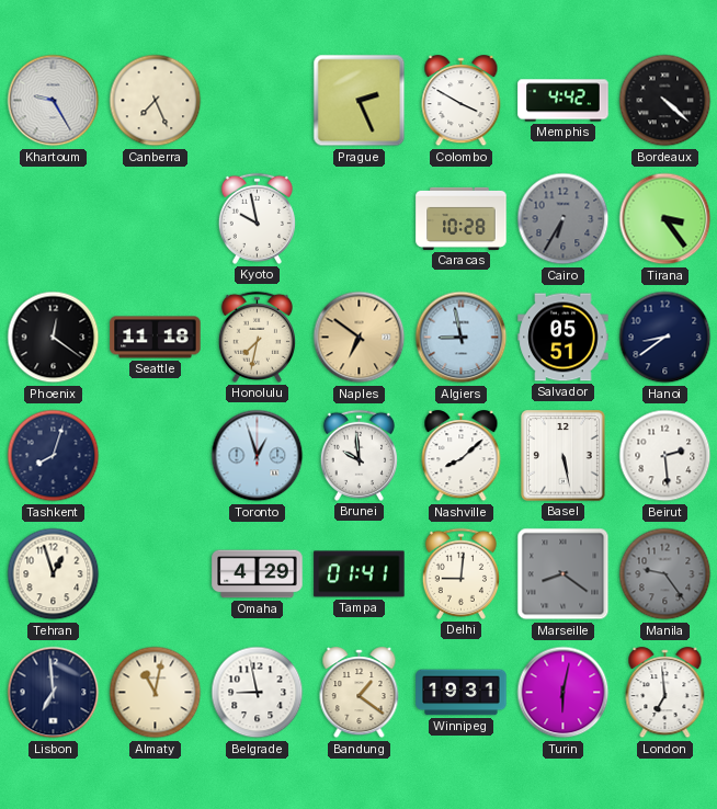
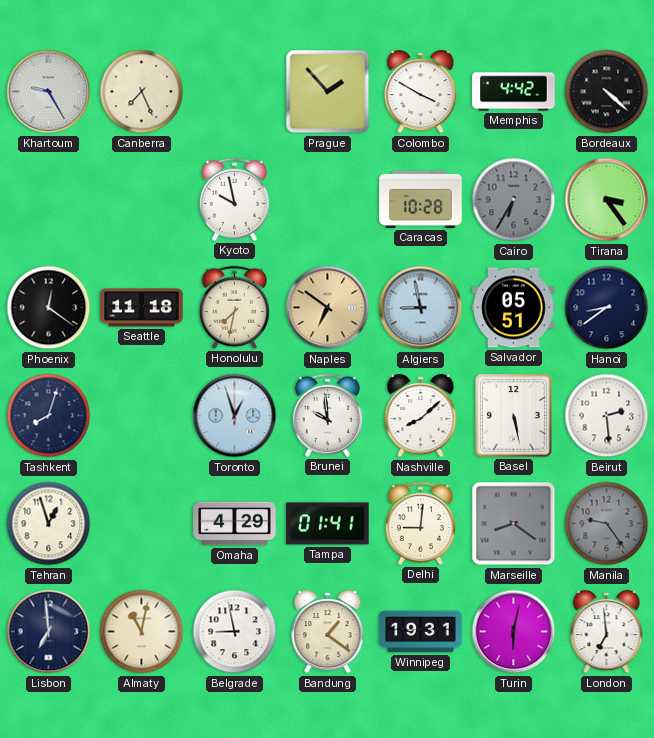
Prague: 2:26 -> 1:53
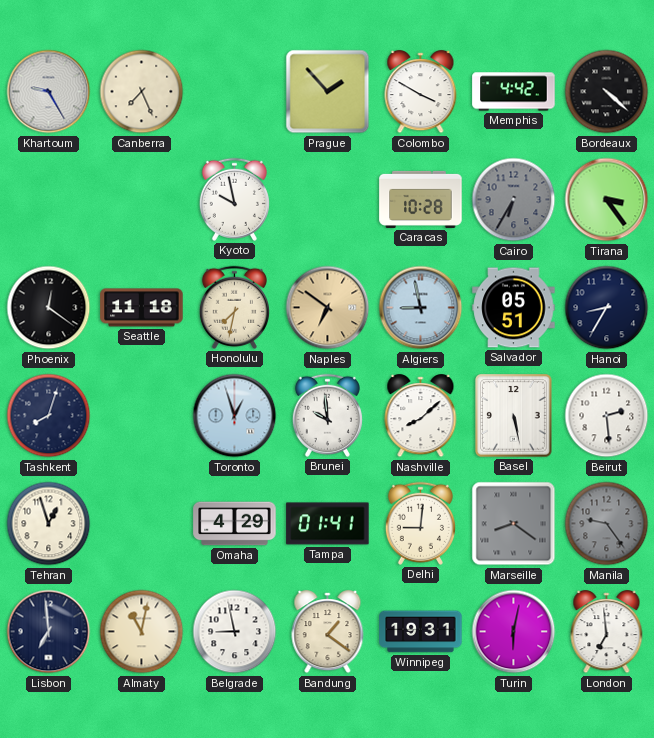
Hanoi: 8:39 -> 8:35
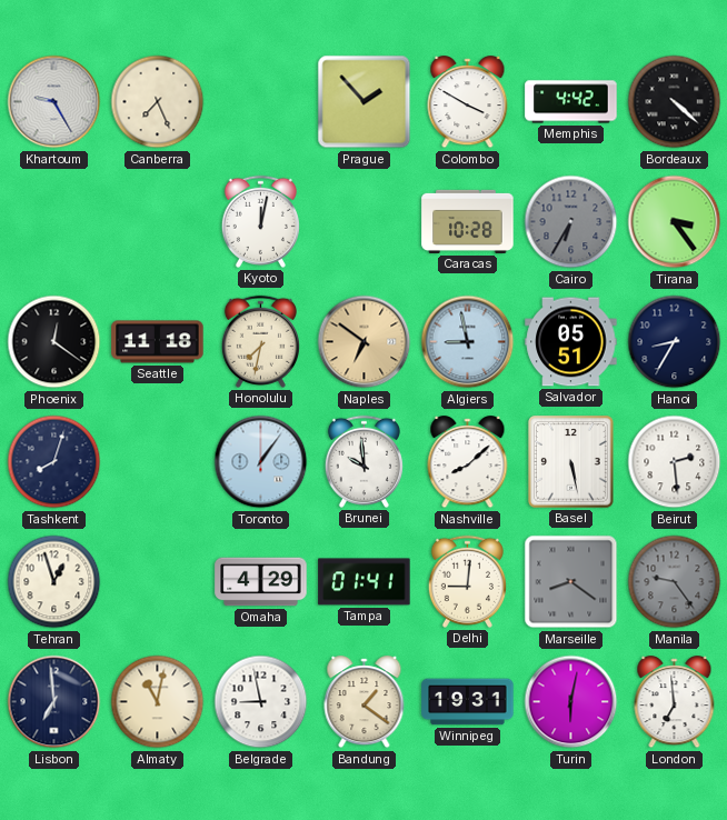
Kyoto: 9:58 -> 12:02
Toronto: 12:57 -> 1:06
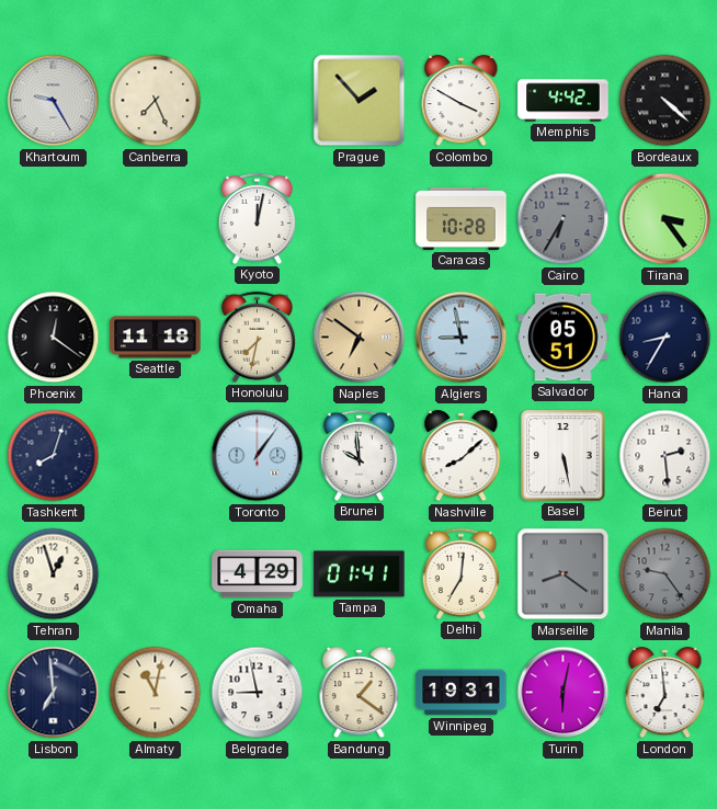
Delhi: 9:01 -> 7:01
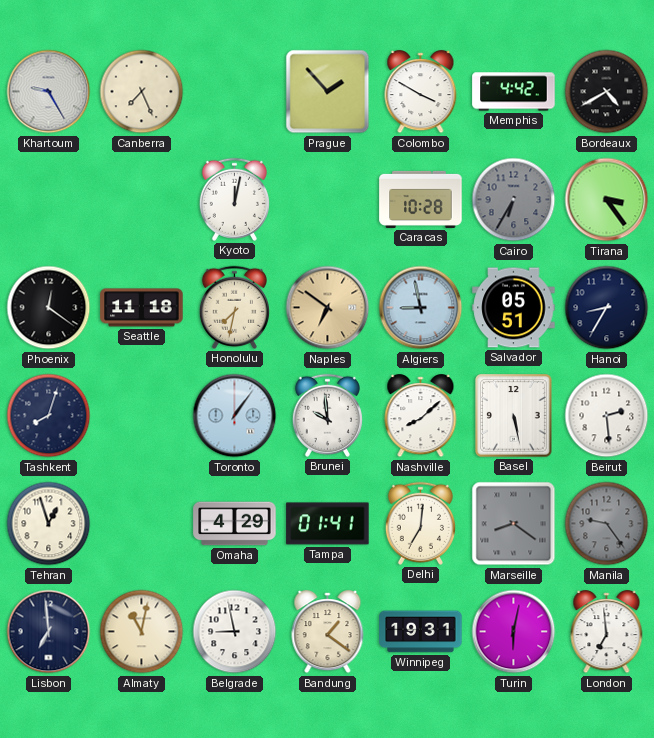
Bordeaux: 4:22 -> 4:40
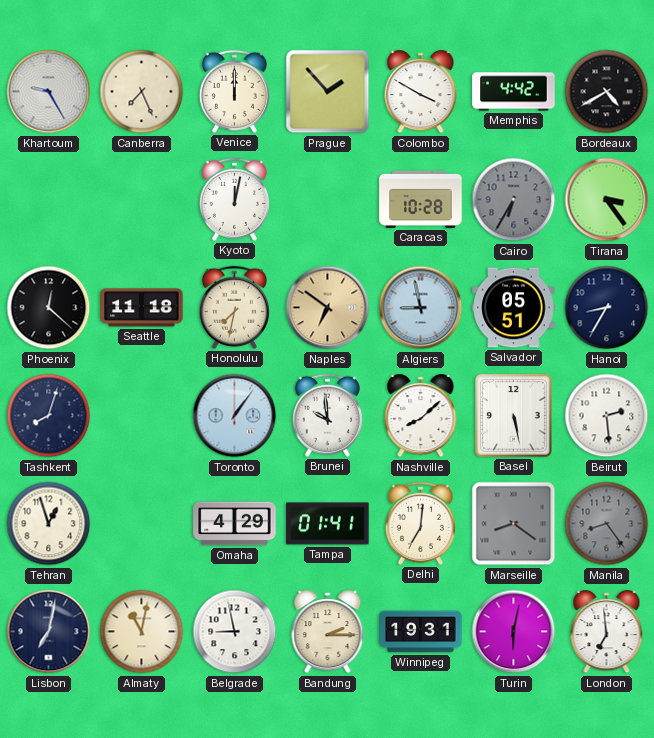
Venice: none -> 12:00
Phoenix: 12:21 -> 12:22
Manila: 9:24 -> 8:24
Lisbon: 6:59 -> 7:02
Bandung: 1:21 -> 2:15
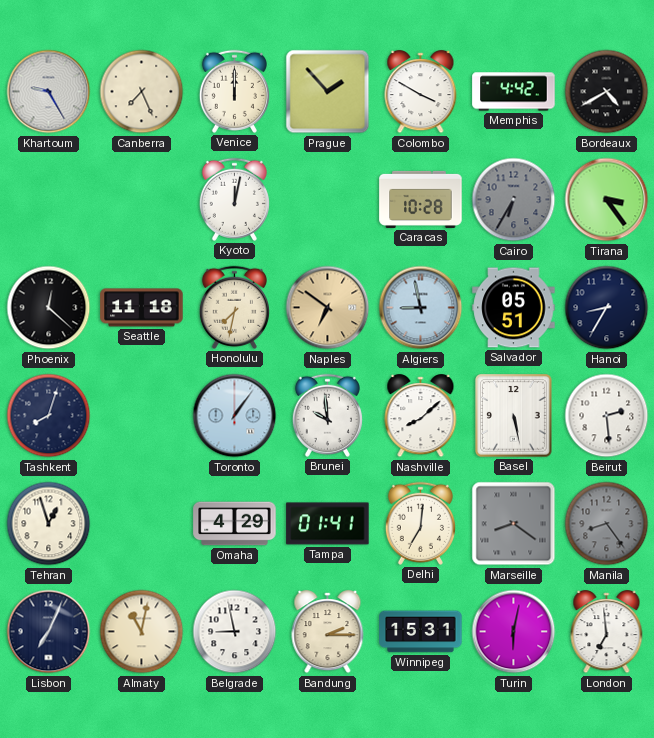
Lisbon: 7:02 -> 7:04
Winnipeg: 19:31 -> 15:31
